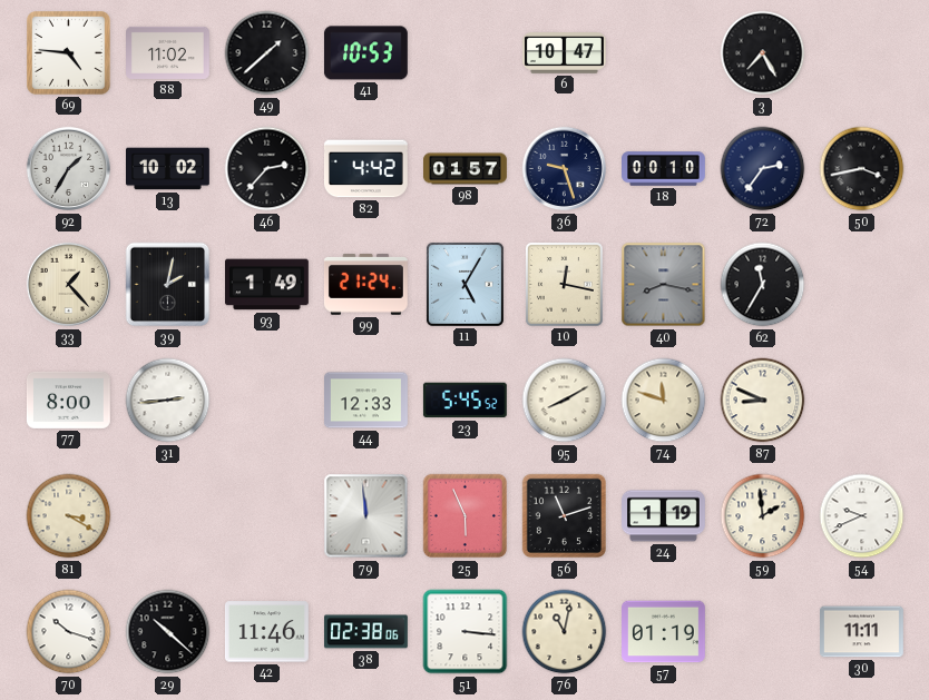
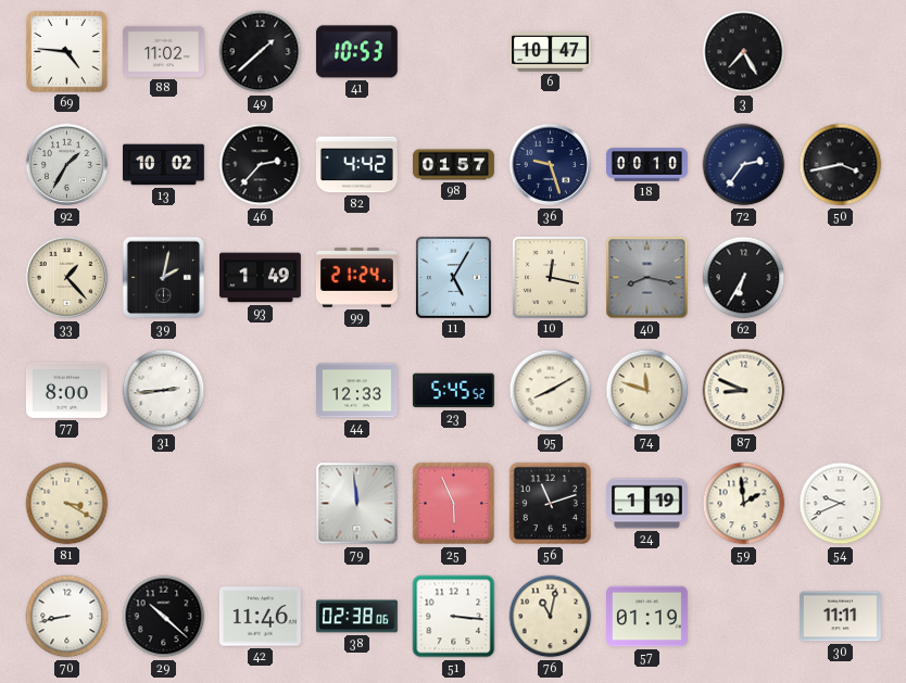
62: 11:35 -> 6:35
70: 10:18 -> 8:43
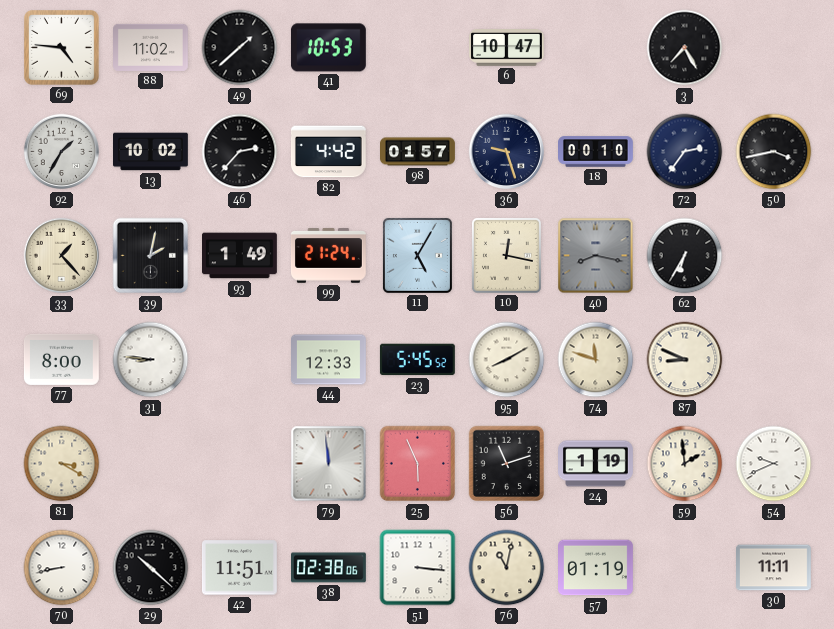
31: 2:44 -> 8:46
42: 11:46 -> 11:51
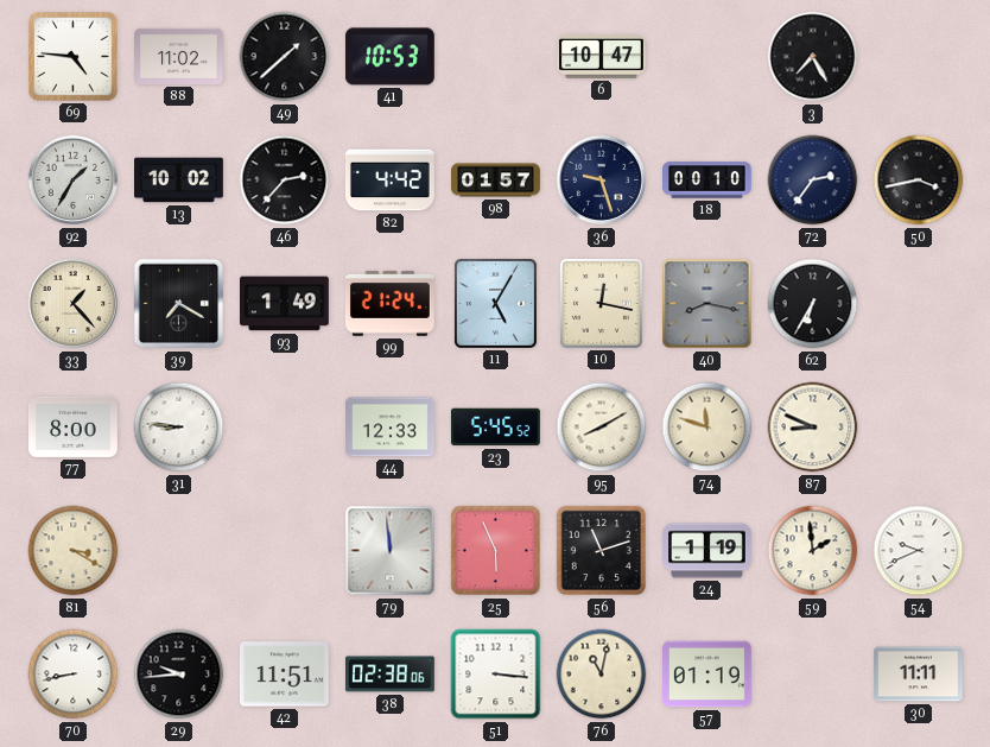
39: 2:02 -> 7:20
29: 10:22 -> 9:44
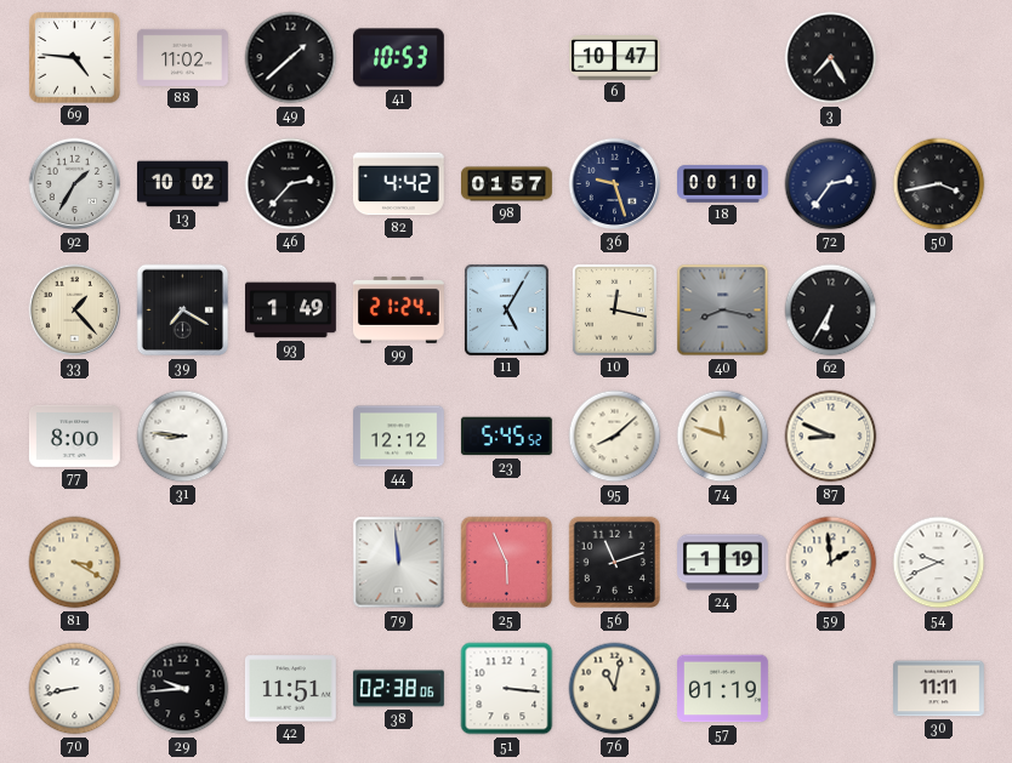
44: 12:33 -> 12:12
95: 8:10 -> 8:08
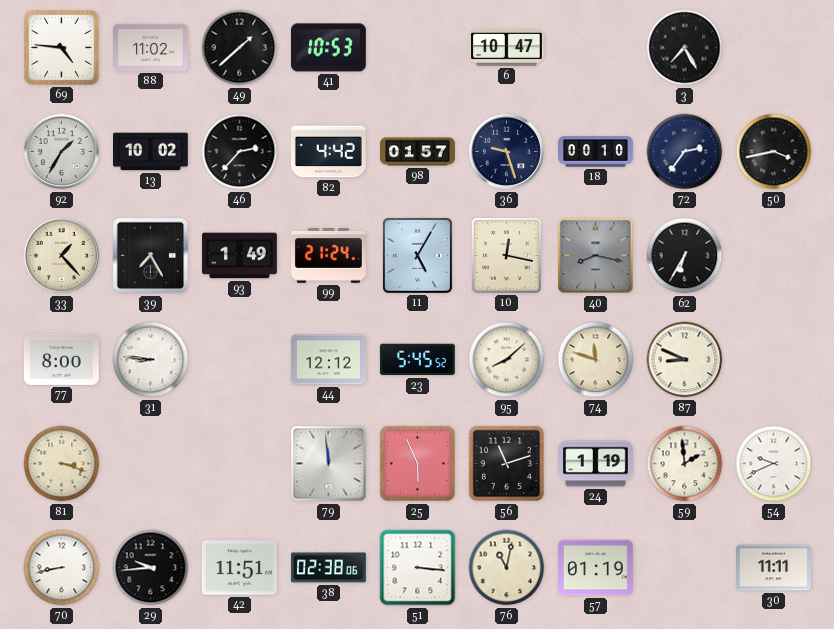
39: 7:20 -> 7:25
81: 3:20 -> 3:18
